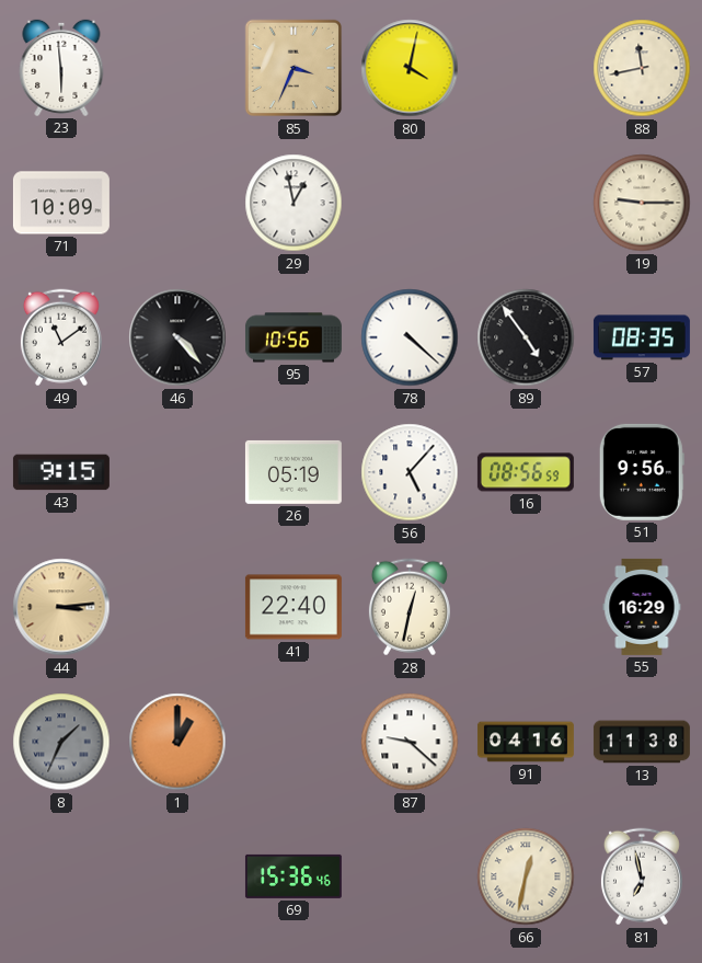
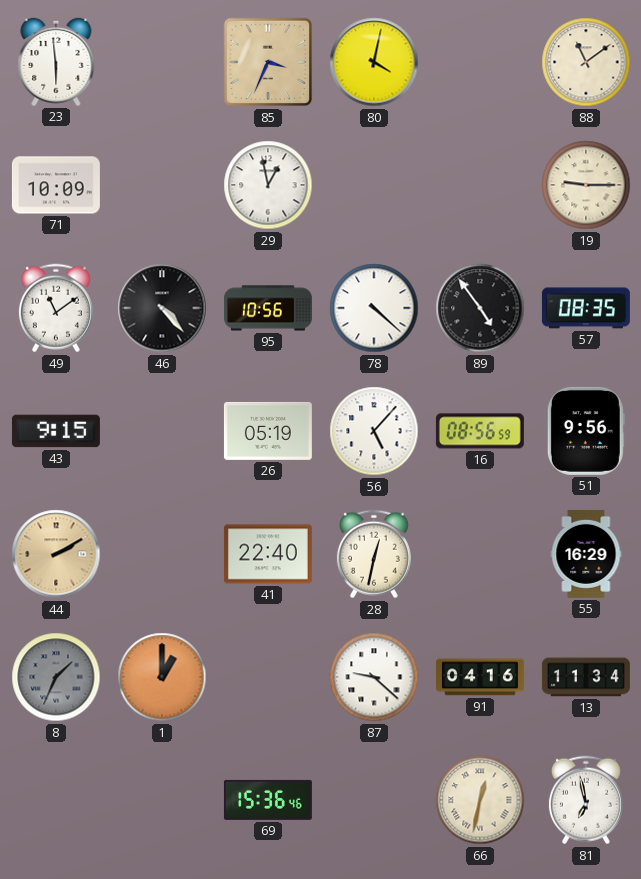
88: 11:43 -> 11:09
44: 3:14 -> 2:10
13: 11:38 -> 11:34
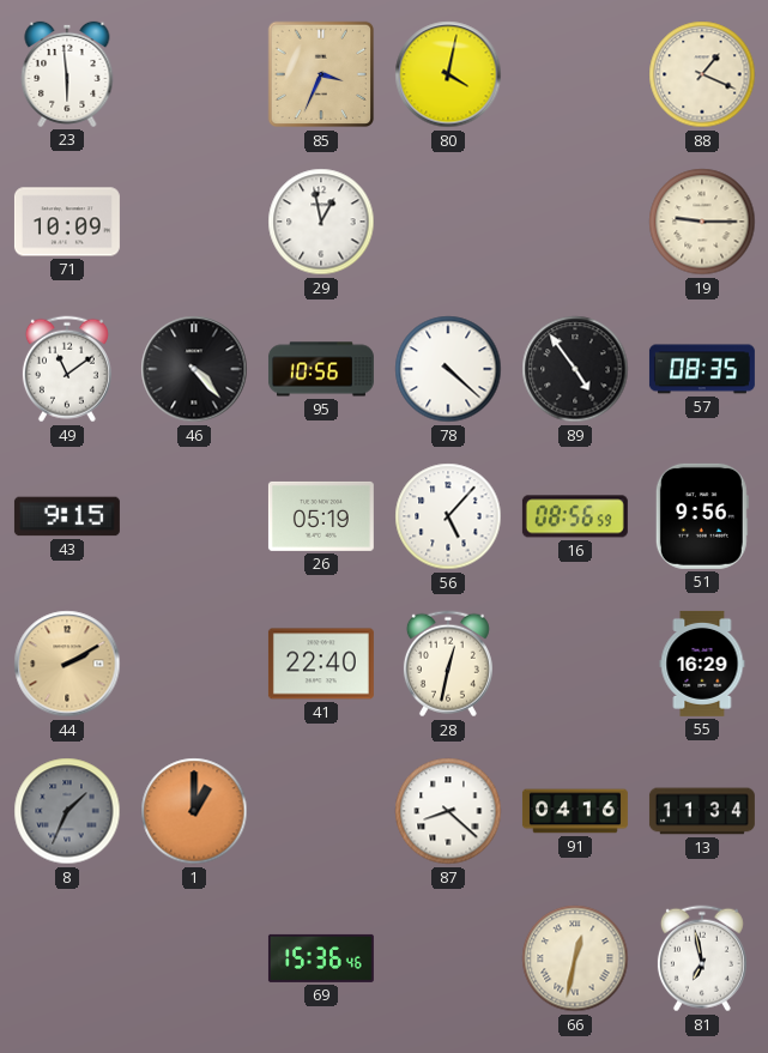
88: 11:09 -> 1:19
87: 9:22 -> 8:22
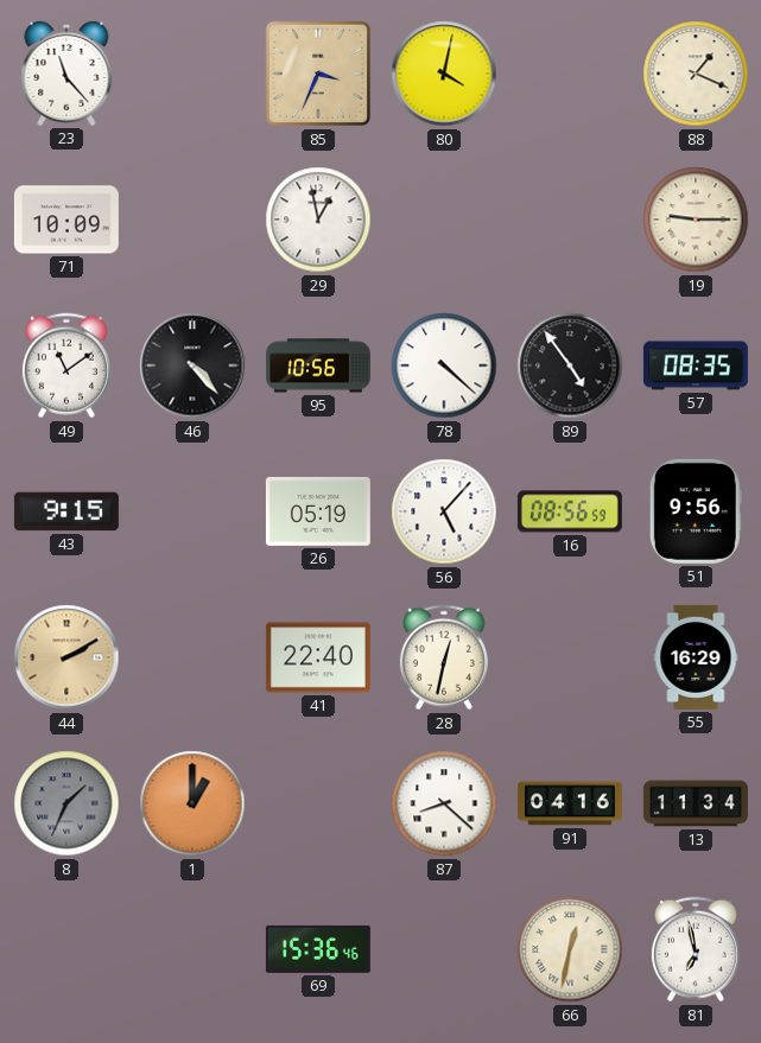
23: 5:59 -> 11:23
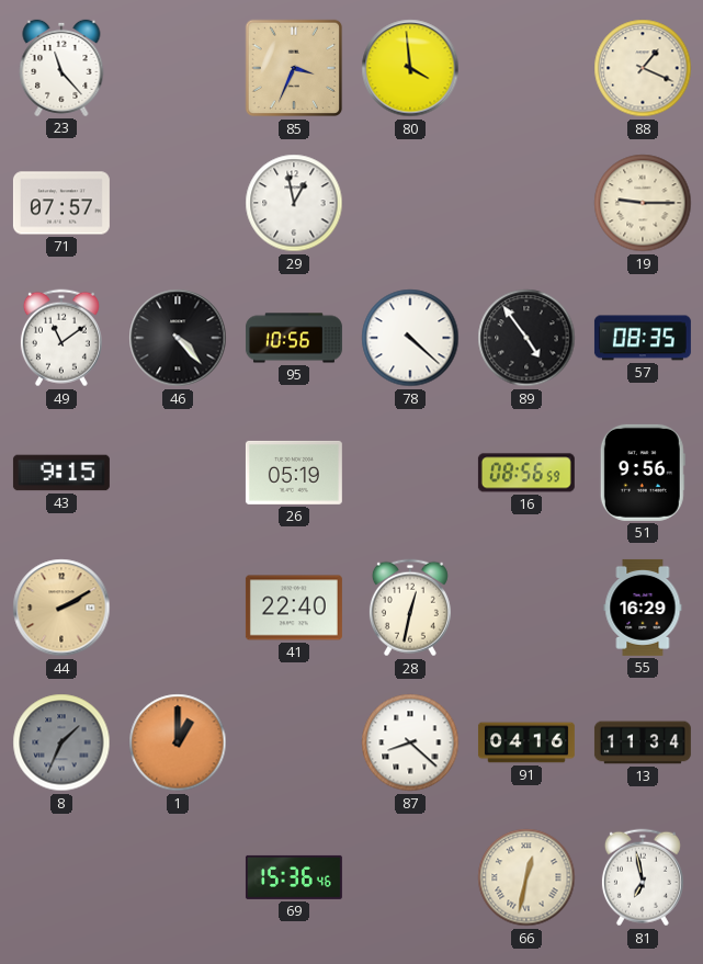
80: 4:02 -> 3:59
71: 10:09 -> 07:57
56: 5:07 -> none
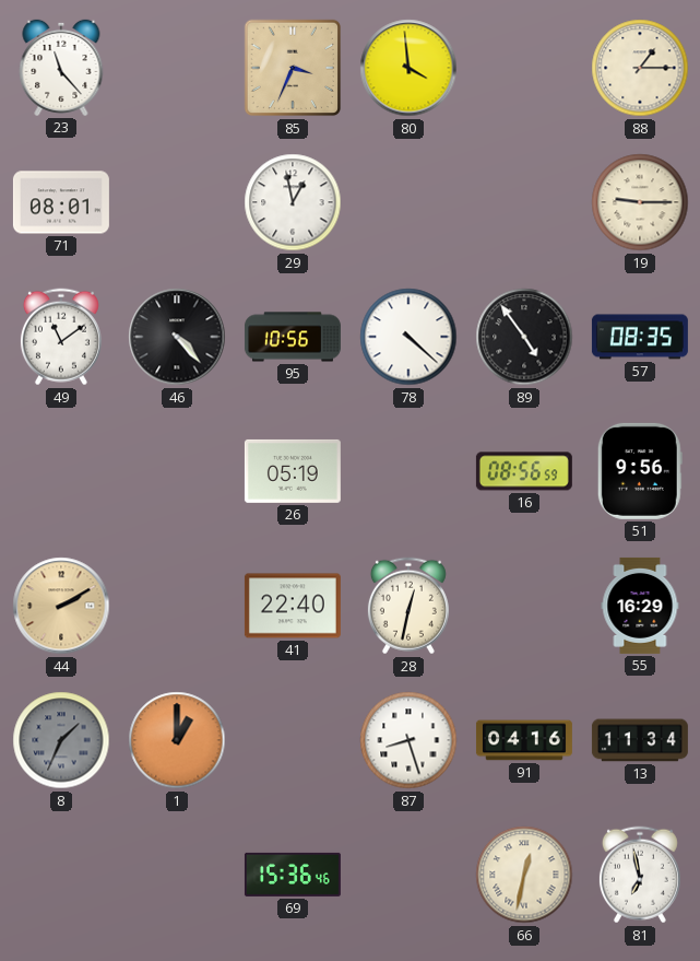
88: 1:19 -> 1:15
71: 07:57 -> 08:01
43: 9:15 -> none
87: 8:22 -> 8:27
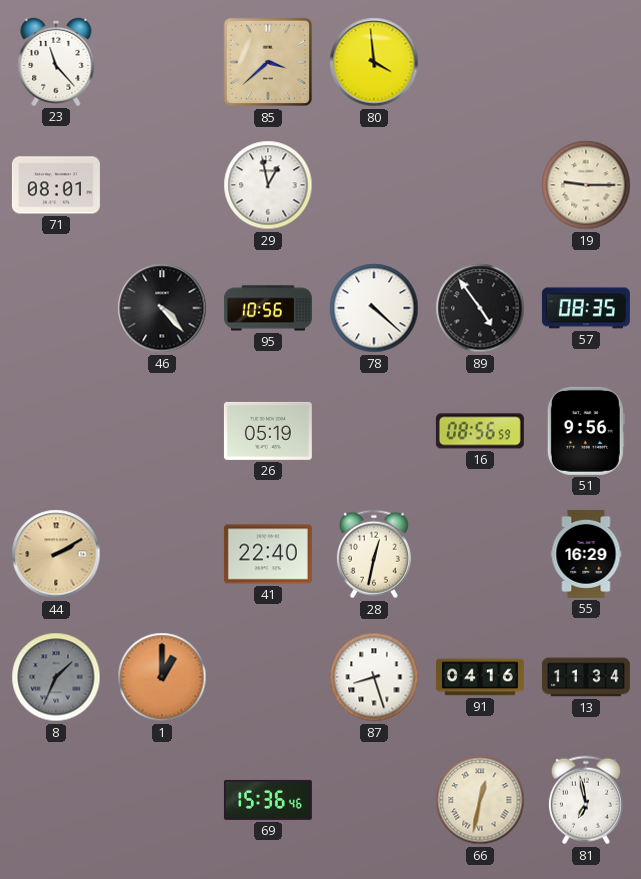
85: 3:34 -> 3:38
88: 1:15 -> none
49: 11:09 -> none
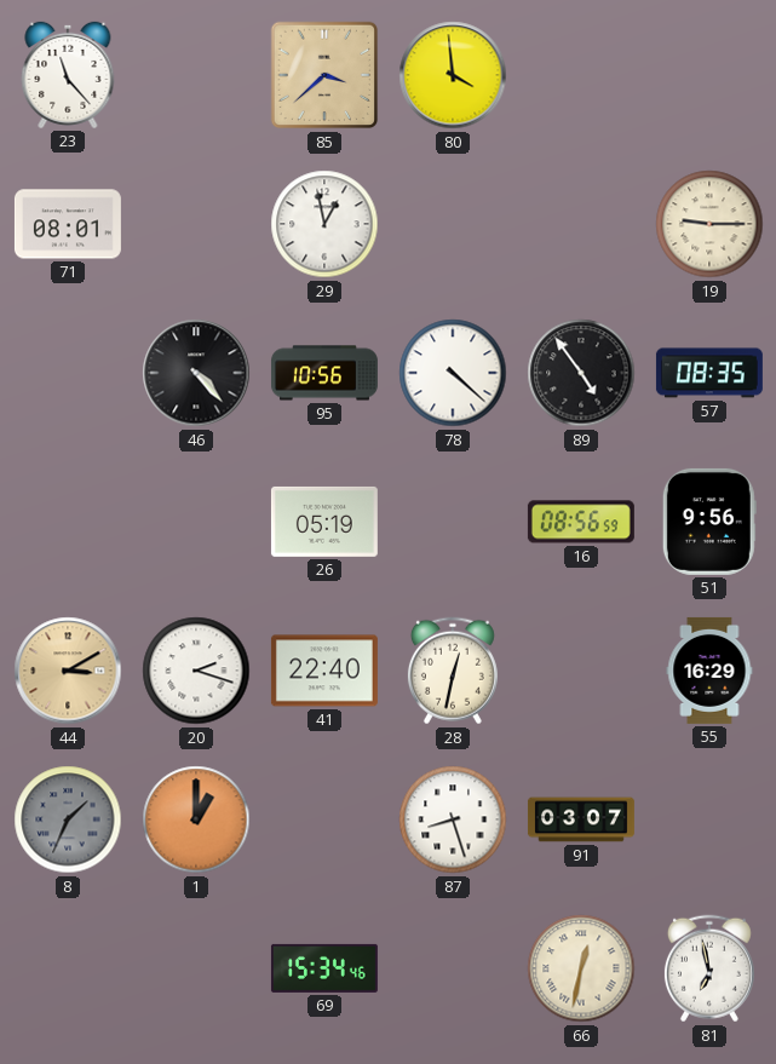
44: 2:10 -> 3:10
20: none -> 2:18
91: 04:16 -> 03:07
13: 11:34 -> none
69: 15:36 -> 15:34
